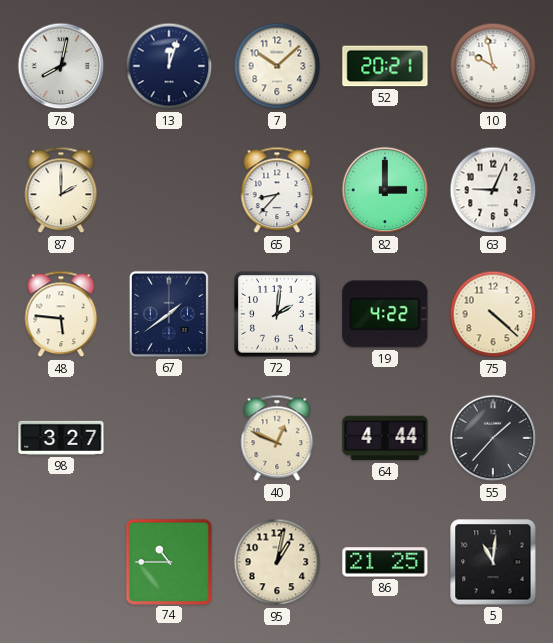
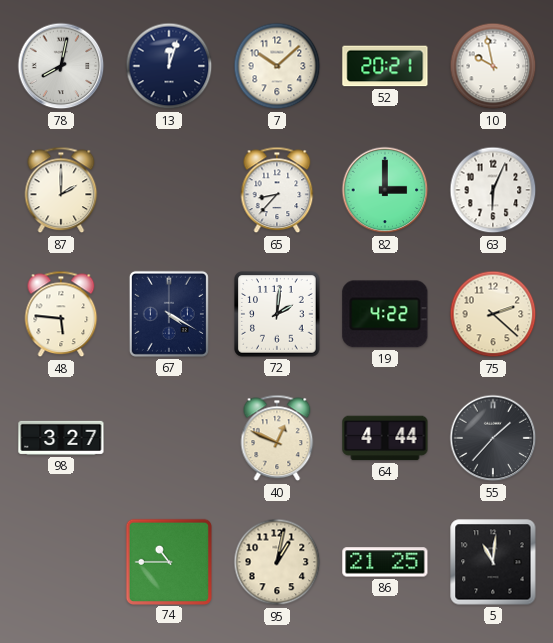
63: 9:04 -> 6:04
67: 1:39 -> 4:20
75: 4:22 -> 2:22
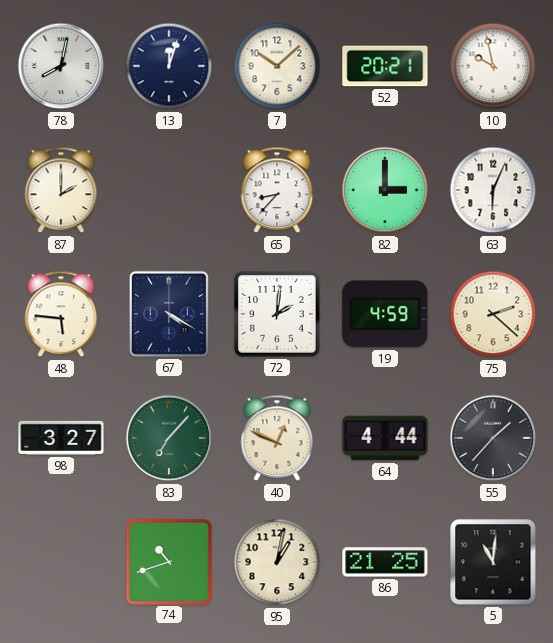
19: 4:22 -> 4:59
83: none -> 7:07
74: 10:45 -> 10:42
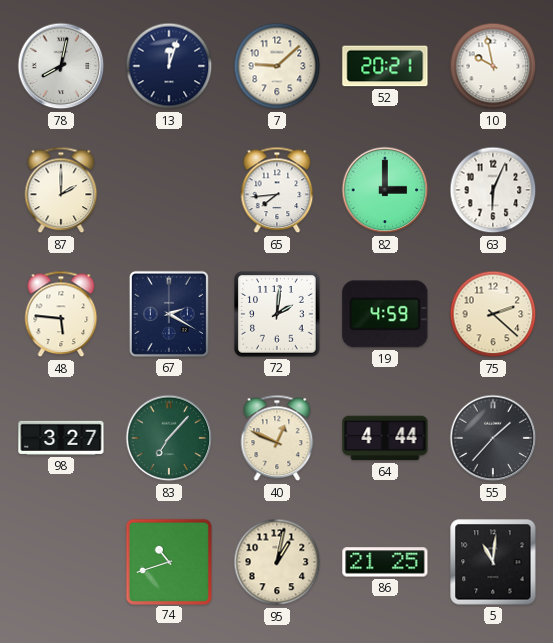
7: 10:08 -> 9:08
65: 8:37 -> 7:44
67: 4:20 -> 2:20
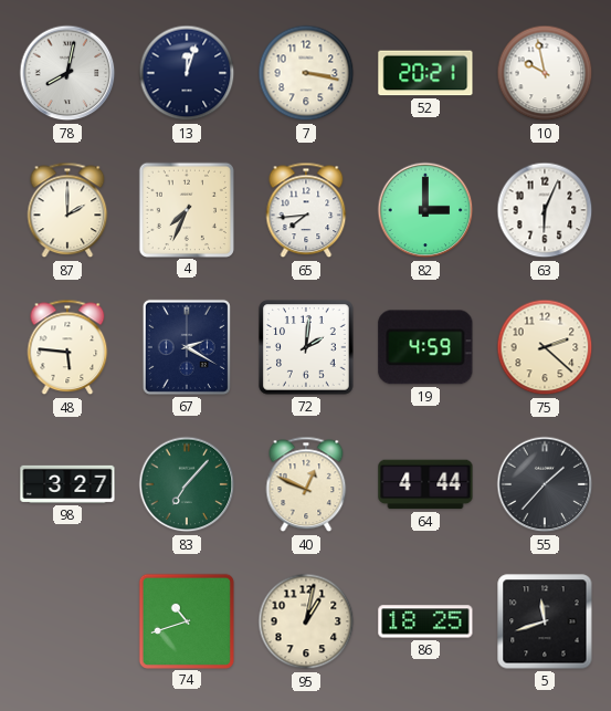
7: 9:08 -> 3:17
4: none -> 7:34
86: 21:25 -> 18:25
5: 11:01 -> 11:42
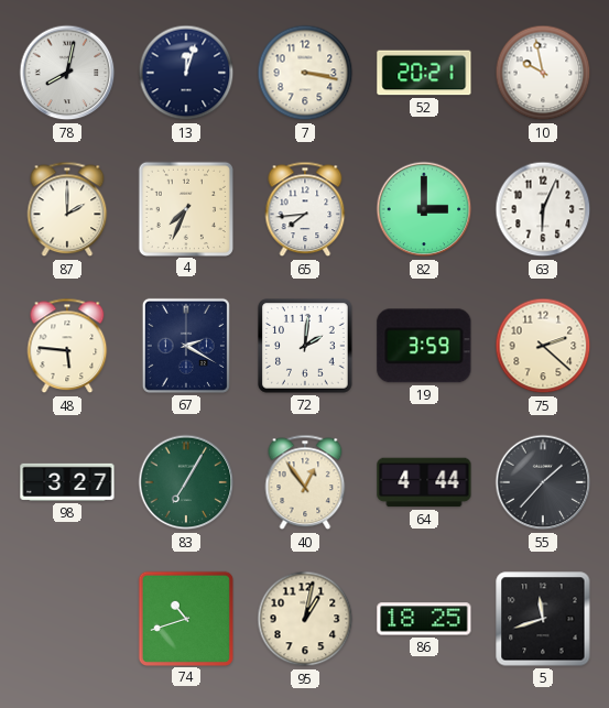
19: 4:59 -> 3:59
83: 7:07 -> 7:05
40: 12:49 -> 12:54
